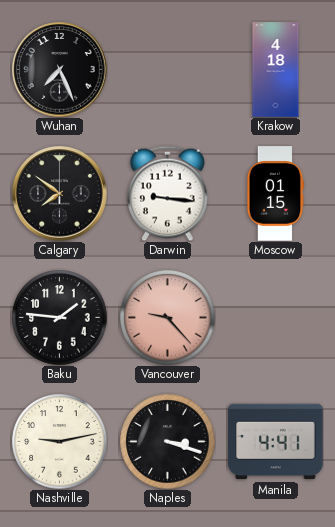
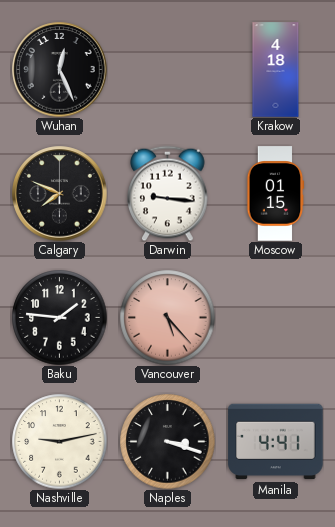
Wuhan: 7:26 -> 12:26
Calgary: 7:51 -> 7:49
Vancouver: 9:23 -> 5:23
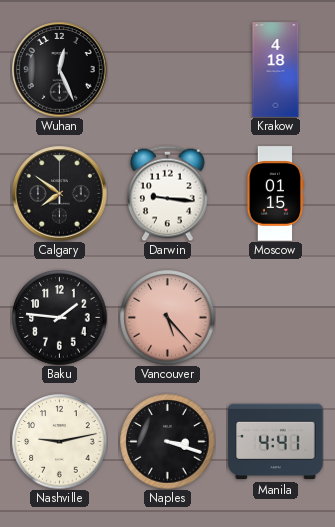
Calgary: 7:49 -> 7:51
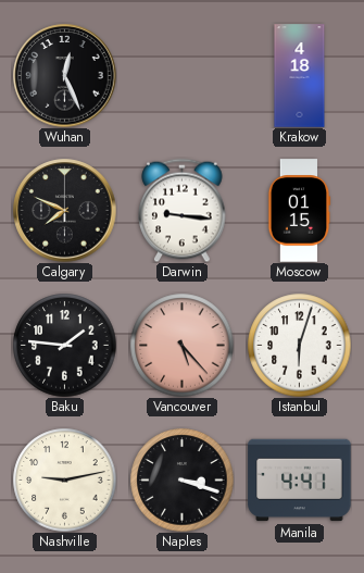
Calgary: 7:51 -> 7:49
Istanbul: none -> 6:03
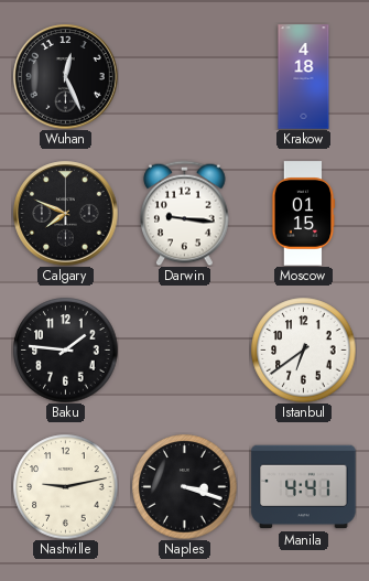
Vancouver: 5:23 -> none
Istanbul: 6:03 -> 6:39
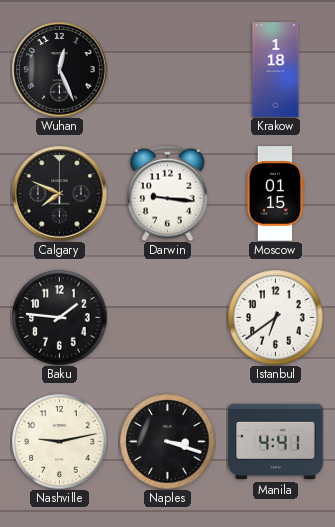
Krakow: 4:18 -> 1:18
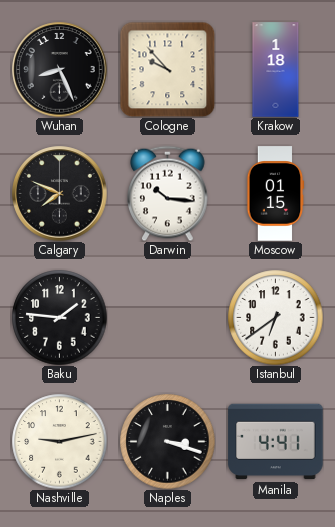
Wuhan: 12:26 -> 8:26
Cologne: none -> 9:53
Darwin: 9:16 -> 10:16
